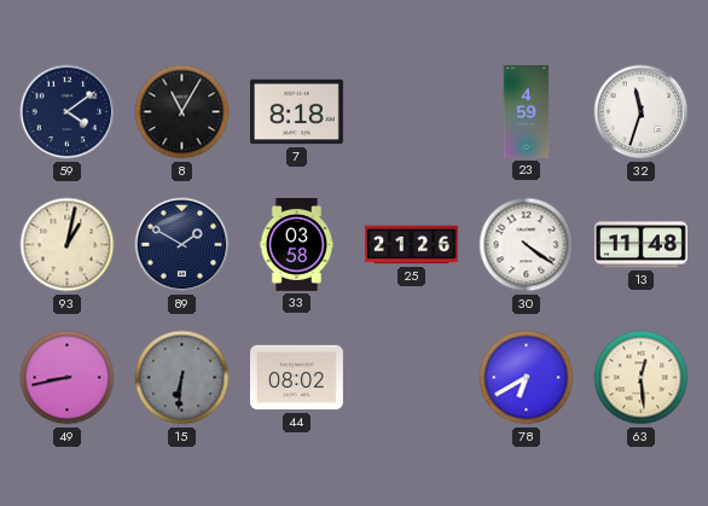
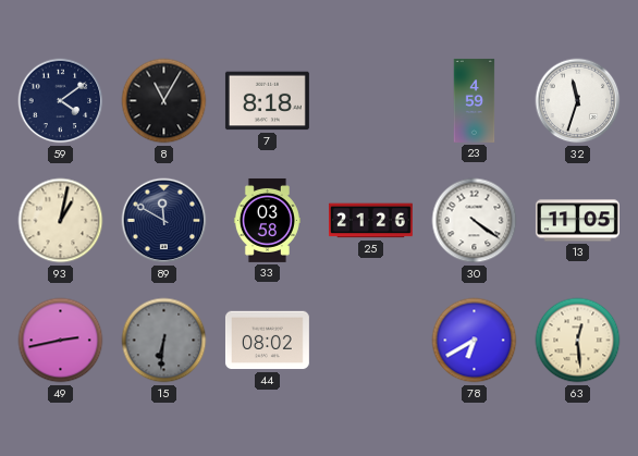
89: 1:50 -> 11:50
13: 11:48 -> 11:05
49: 8:43 -> 2:43
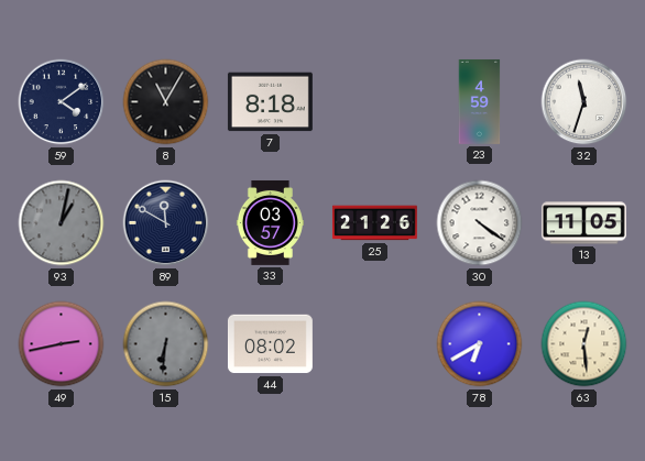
93 dial: cream -> grey
33: 03:58 -> 03:57
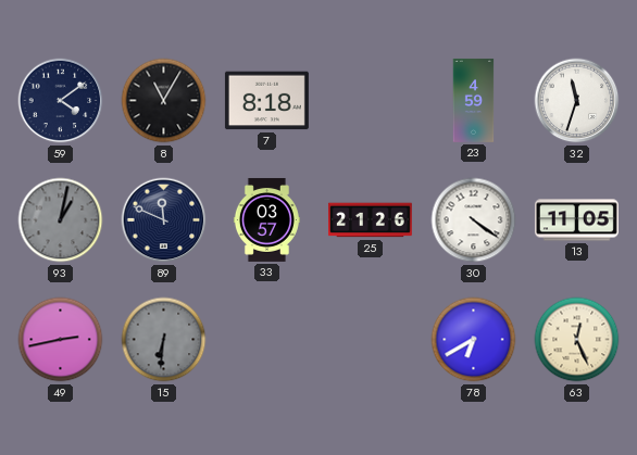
89: 11:50 -> 11:49
44: 08:02 -> none
63: 12:29 -> 12:26
